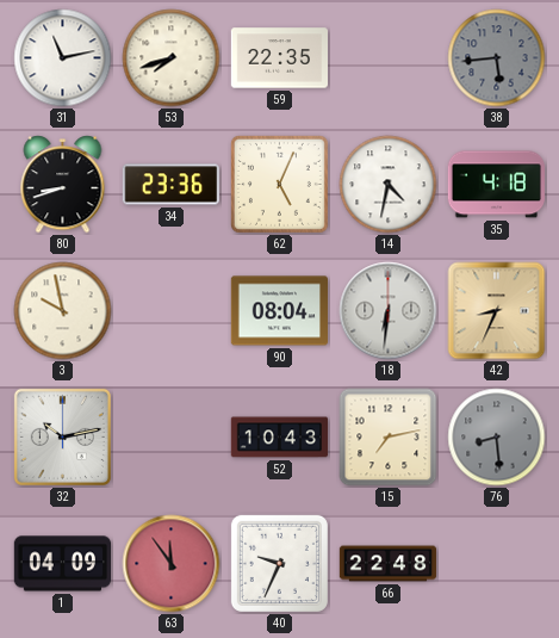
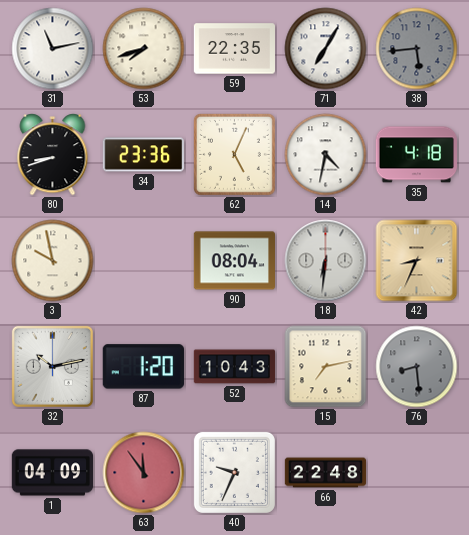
71: none -> 7:05
87: none -> 1:20
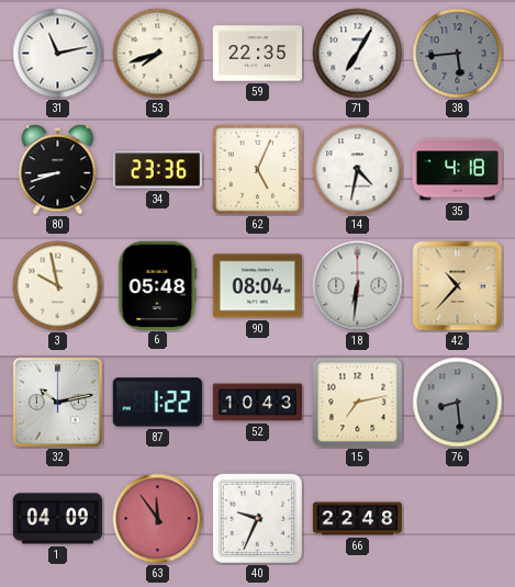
6: none -> 05:48
42: 8:34 -> 10:37
87: 1:20 -> 1:22
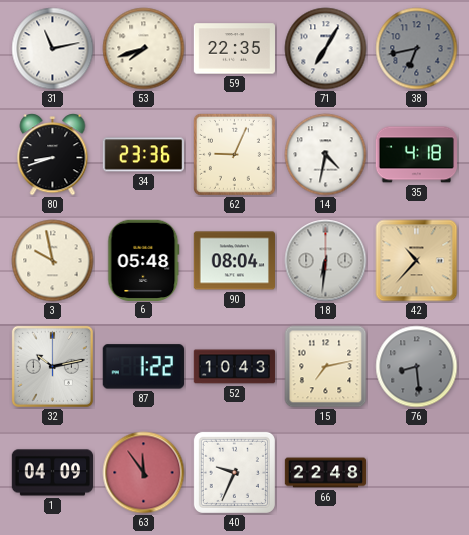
38: 5:44 -> 6:43
62: 5:04 -> 9:04
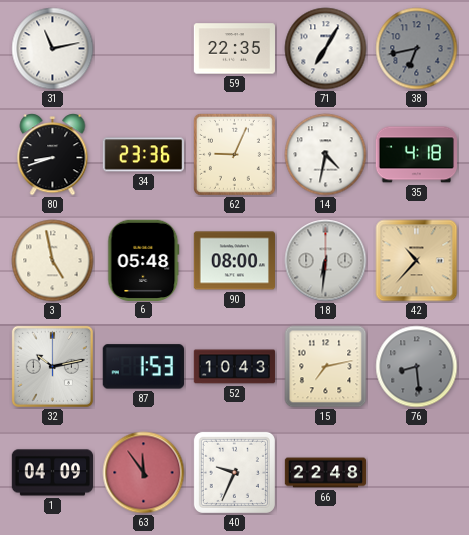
53: 7:42 -> none
3: 9:58 -> 4:58
90: 08:04 -> 08:00
87: 1:22 -> 1:53
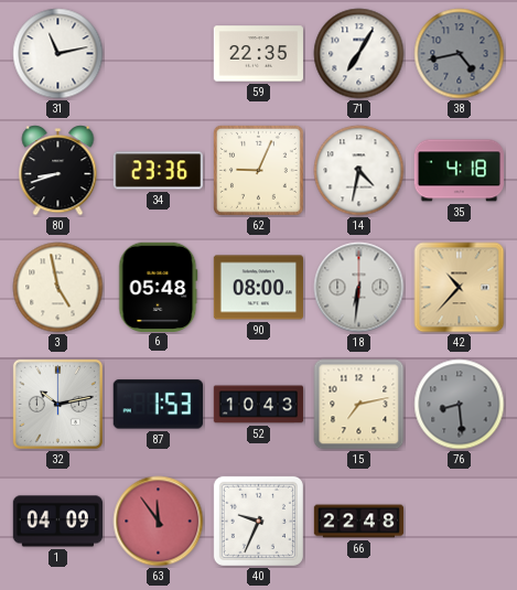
38: 6:43 -> 4:43
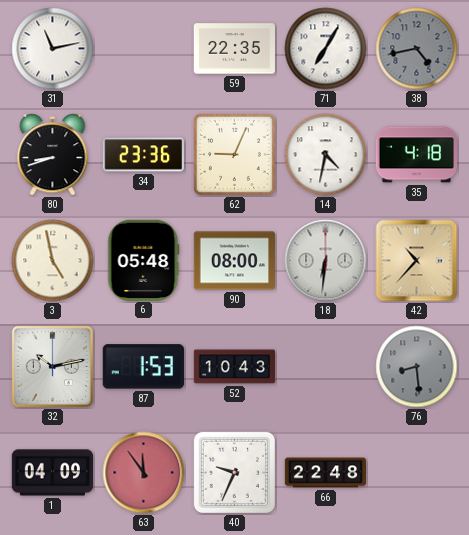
15: 7:13 -> none
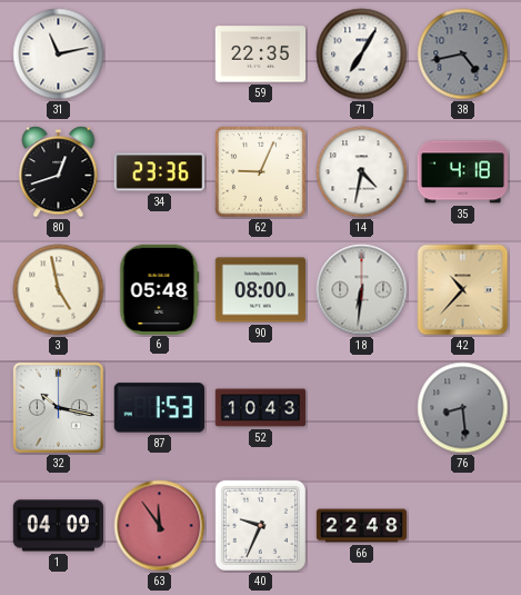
80: 8:42 -> 12:42
32: 10:13 -> 10:17
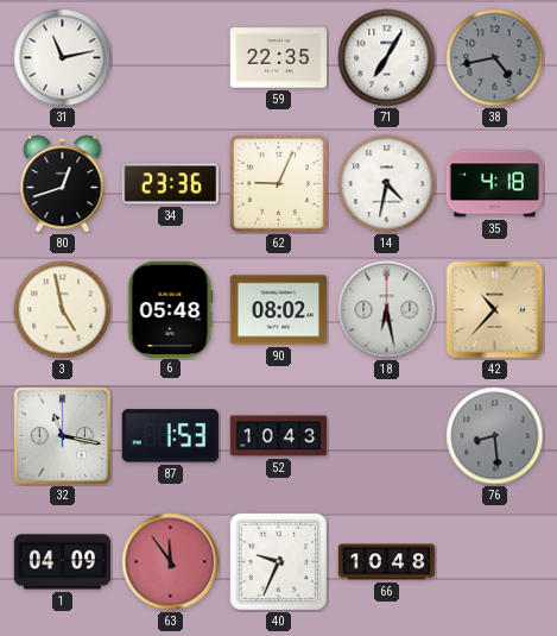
90: 08:00 -> 08:02
18: 6:31 -> 6:28
32: 10:17 -> 11:17
66: 22:48 -> 10:48
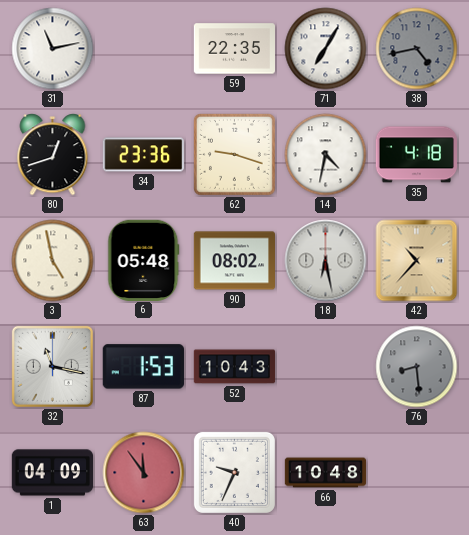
62: 9:04 -> 9:18
